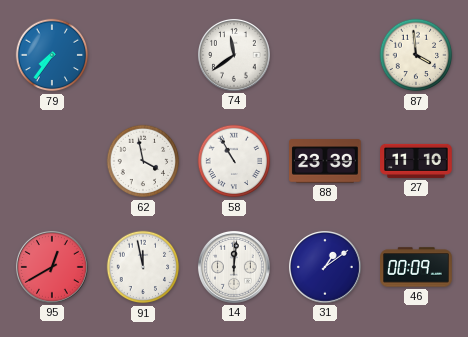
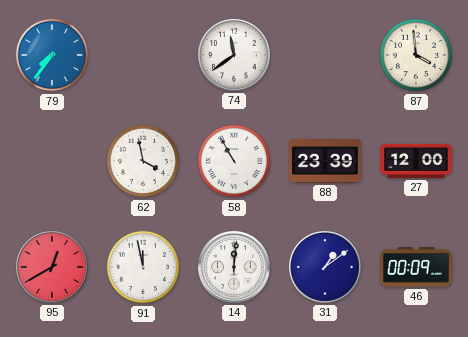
27: 11:10 -> 12:00
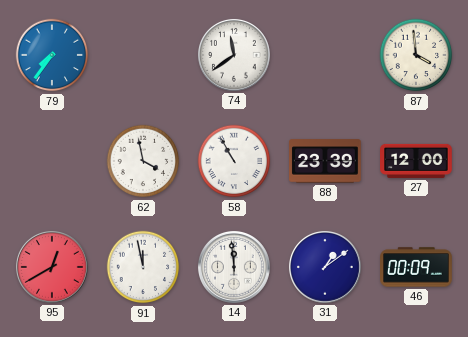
14: 12:01 -> 11:59
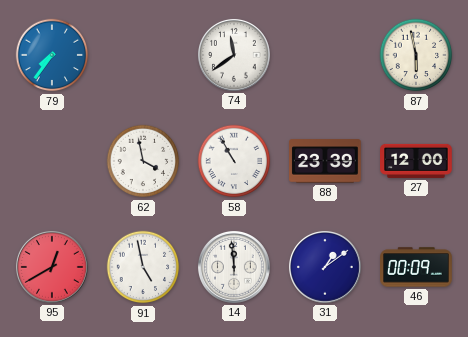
87: 3:59 -> 5:58
91: 11:58 -> 4:58
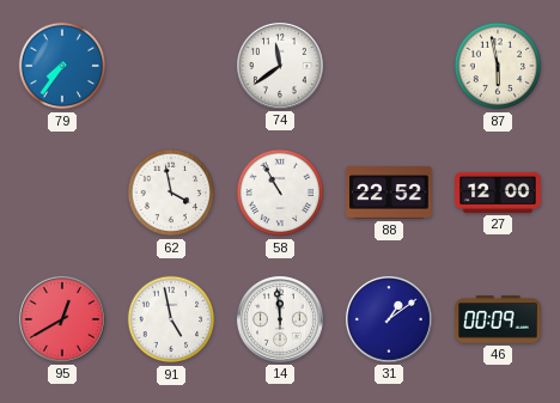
88: 23:39 -> 22:52
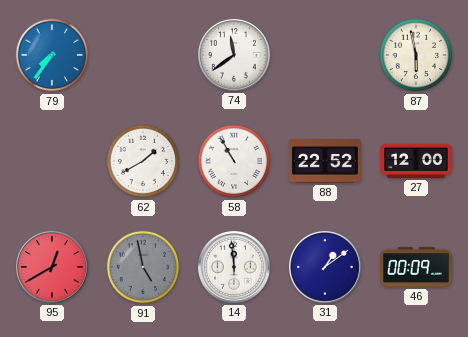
62: 3:58 -> 1:40
91 dial: white -> grey
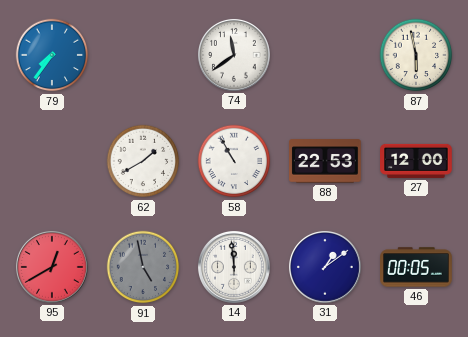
88: 22:52 -> 22:53
46: 00:09 -> 00:05
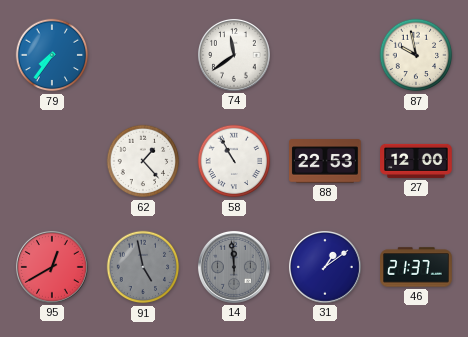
87: 5:58 -> 9:58
62: 1:40 -> 1:23
14 dial: white -> grey
46: 00:05 -> 21:37
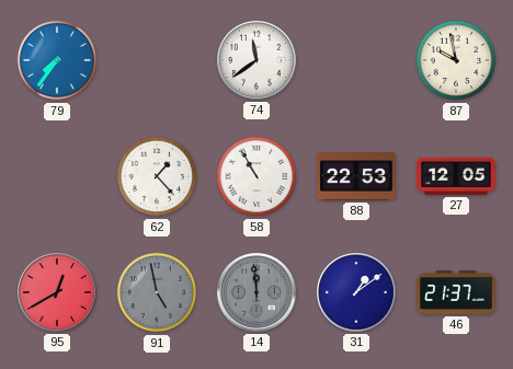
27: 12:00 -> 12:05
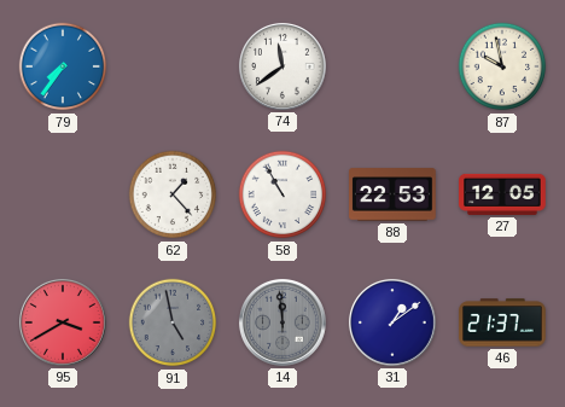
95: 12:40 -> 3:40
